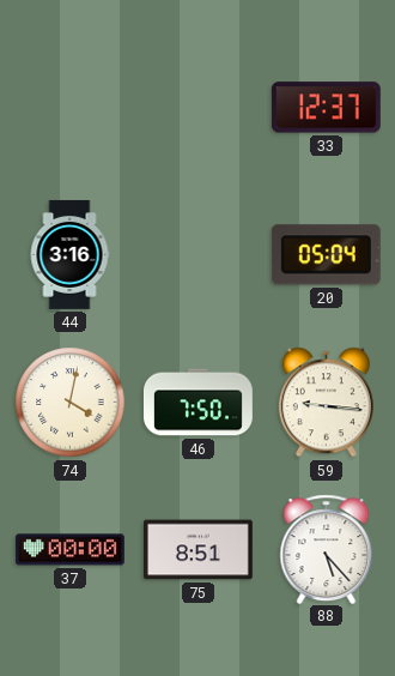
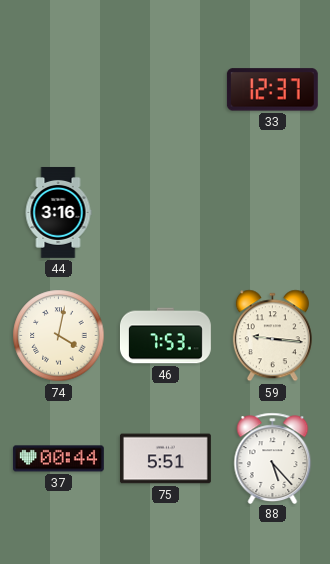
20: 05:04 -> none
46: 7:50 -> 7:53
37: 00:00 -> 00:44
75: 8:51 -> 5:51
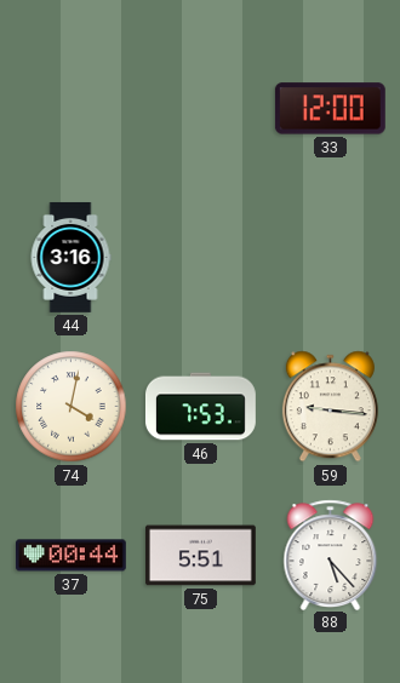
33: 12:37 -> 12:00
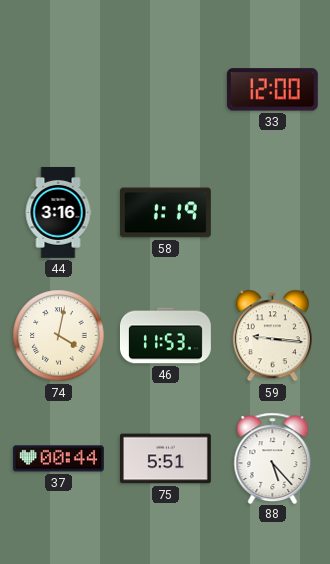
58: none -> 1:19
46: 7:53 -> 11:53
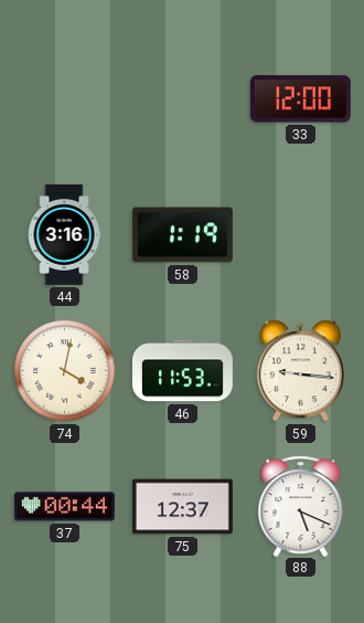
75: 5:51 -> 12:37
88: 5:23 -> 5:19
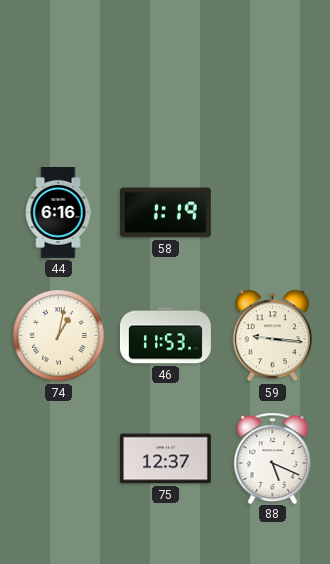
33: 12:00 -> none
44: 3:16 -> 6:16
74: 4:02 -> 1:02
37: 00:44 -> none
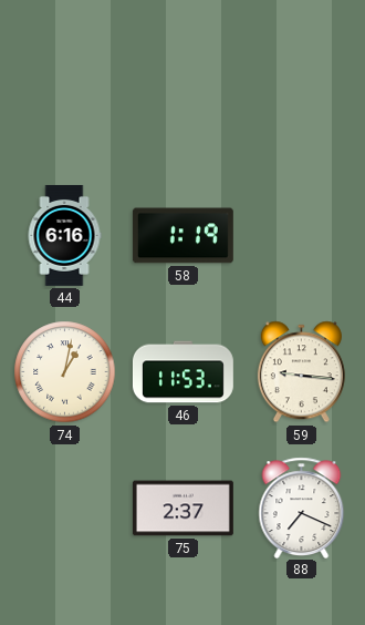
75: 12:37 -> 2:37
88: 5:19 -> 7:19
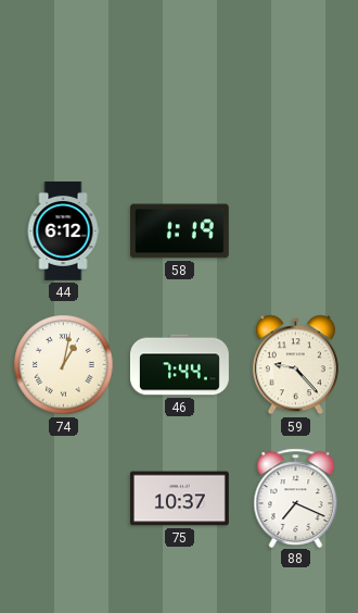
44: 6:16 -> 6:12
46: 11:53 -> 7:44
59: 9:16 -> 9:23
75: 2:37 -> 10:37
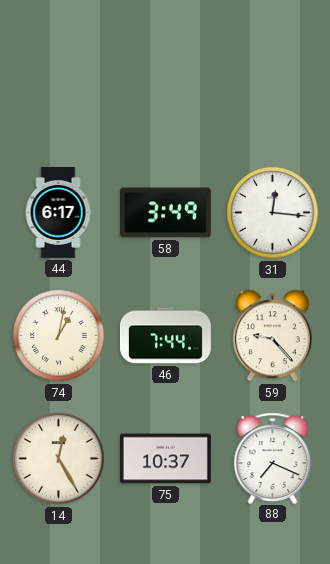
44: 6:12 -> 6:17
58: 1:19 -> 3:49
31: none -> 12:16
14: none -> 12:25
